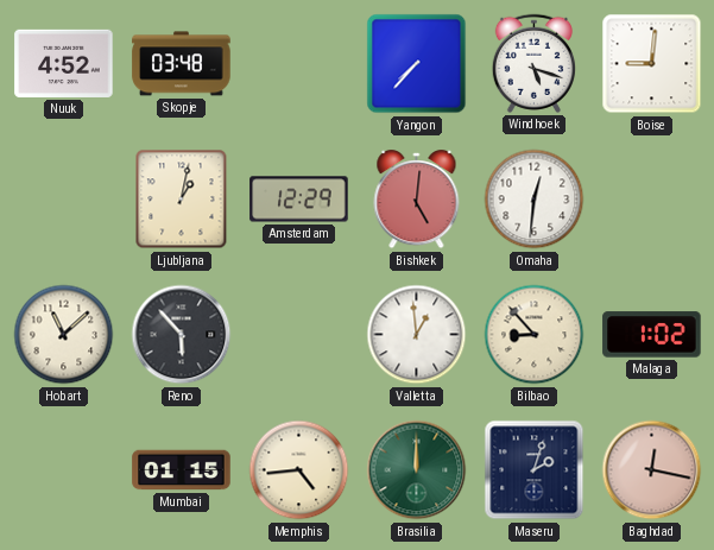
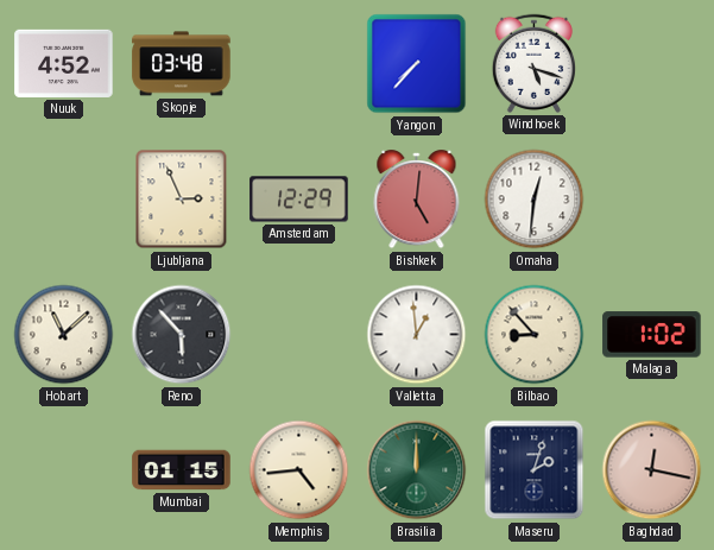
Boise: 9:01 -> none
Ljubljana: 1:02 -> 2:56
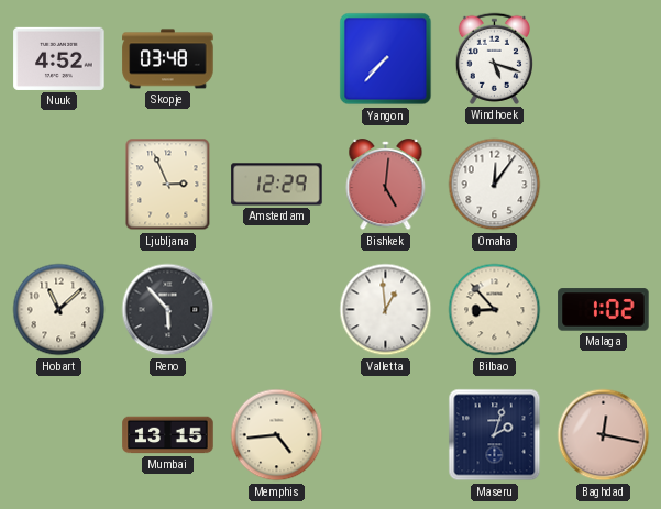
Omaha: 12:31 -> 12:06
Mumbai: 01:15 -> 13:15
Brasilia: 12:00 -> none
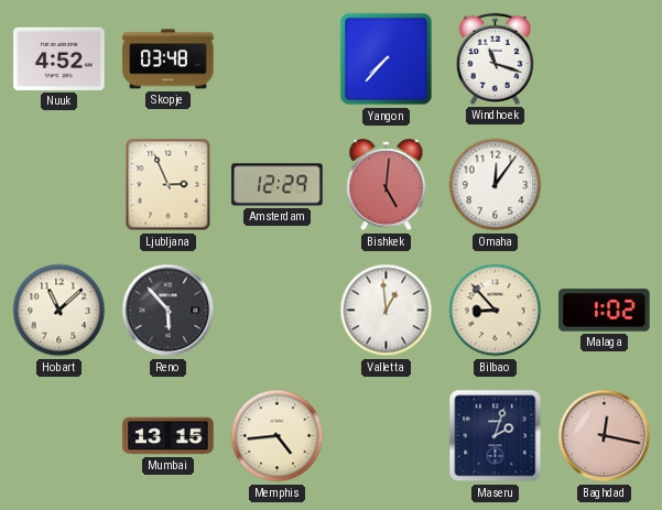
Windhoek: 5:18 -> 11:18
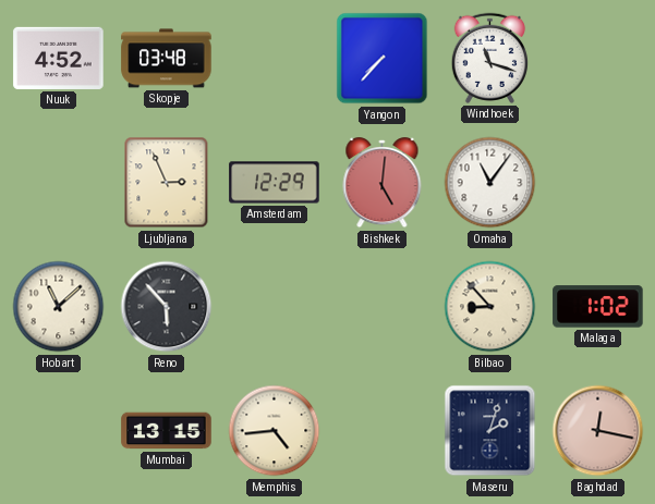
Omaha: 12:06 -> 11:06
Valletta: 12:59 -> none
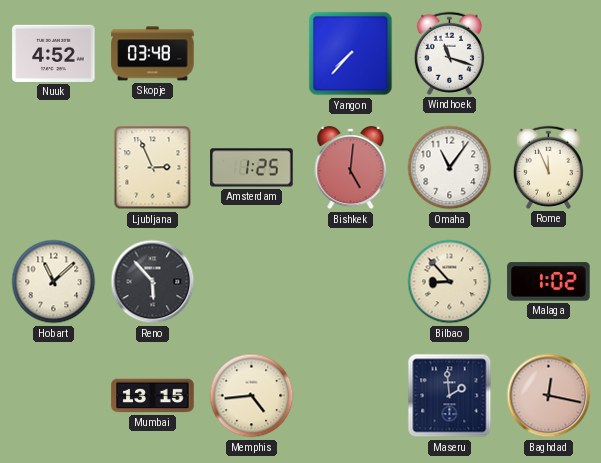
Amsterdam: 12:29 -> 1:25
Rome: none -> 11:56
Maseru: 2:03 -> 1:59
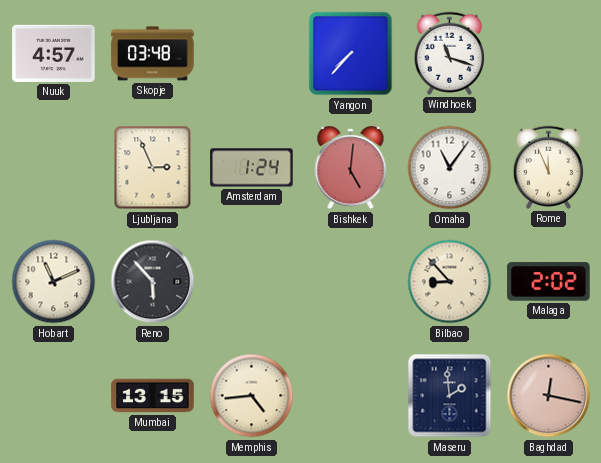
Nuuk: 4:52 -> 4:57
Amsterdam: 1:25 -> 1:24
Hobart: 11:08 -> 11:11
Malaga: 1:02 -> 2:02
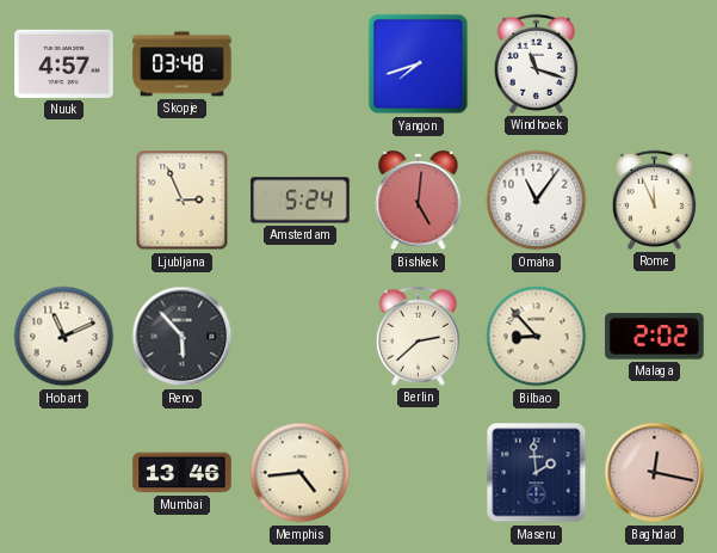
Yangon: 7:37 -> 7:42
Amsterdam: 1:24 -> 5:24
Berlin: none -> 2:38
Mumbai: 13:15 -> 13:46
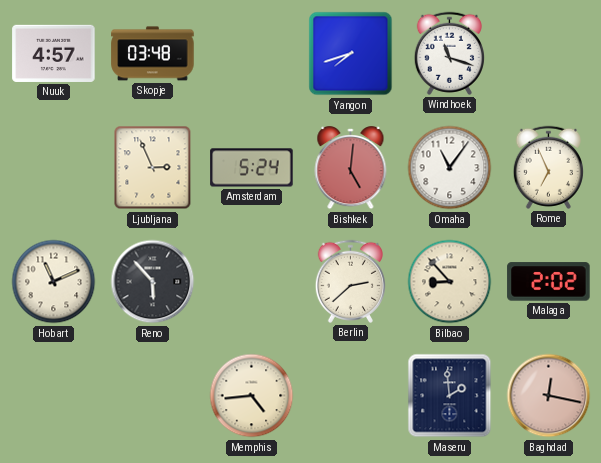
Rome: 11:56 -> 6:56
Mumbai: 13:46 -> none
